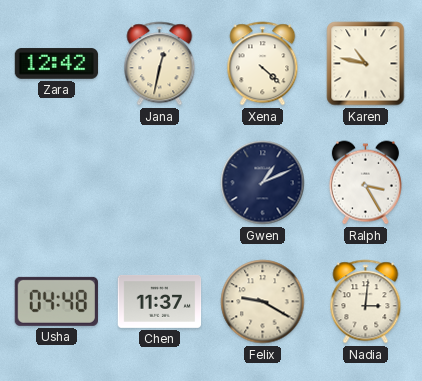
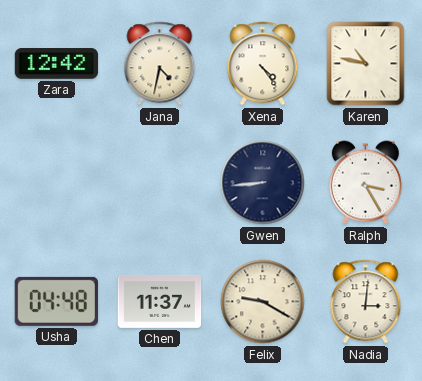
Jana: 12:32 -> 4:32
Xena: 4:22 -> 4:24
Gwen: 1:11 -> 8:44
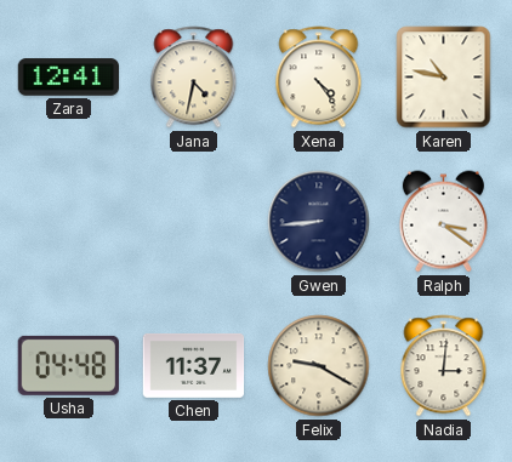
Zara: 12:42 -> 12:41
Ralph: 3:25 -> 3:21
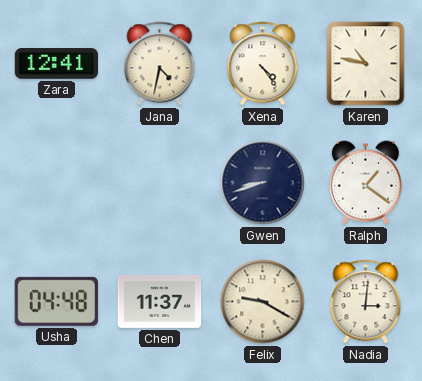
Gwen: 8:44 -> 8:42
Ralph: 3:21 -> 1:21
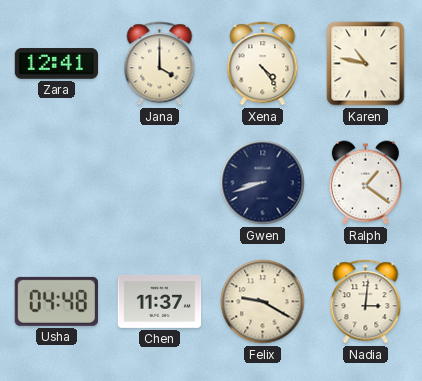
Jana: 4:32 -> 4:00
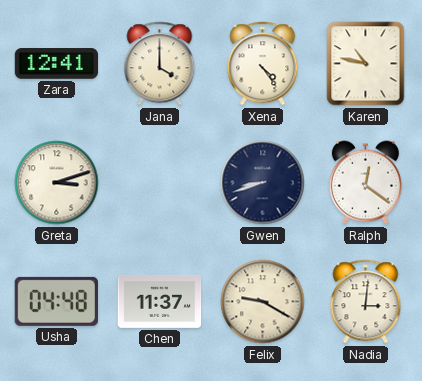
Greta: none -> 3:12
Ralph: 1:21 -> 12:21
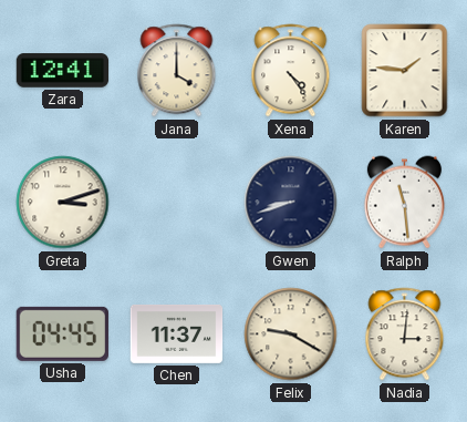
Karen: 10:47 -> 1:46
Ralph: 12:21 -> 11:29
Usha: 04:48 -> 04:45
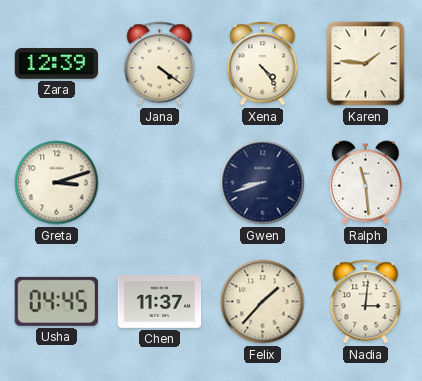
Zara: 12:41 -> 12:39
Jana: 4:00 -> 4:21
Felix: 9:20 -> 1:37
